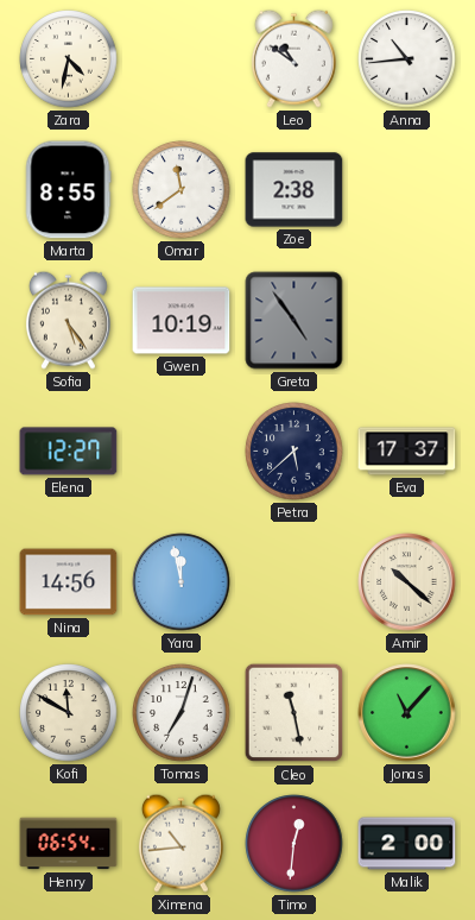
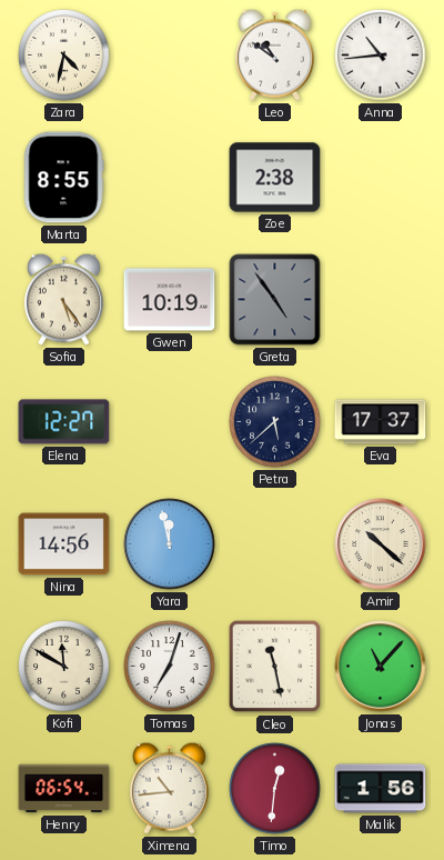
Omar: 11:39 -> none
Malik: 2:00 -> 1:56
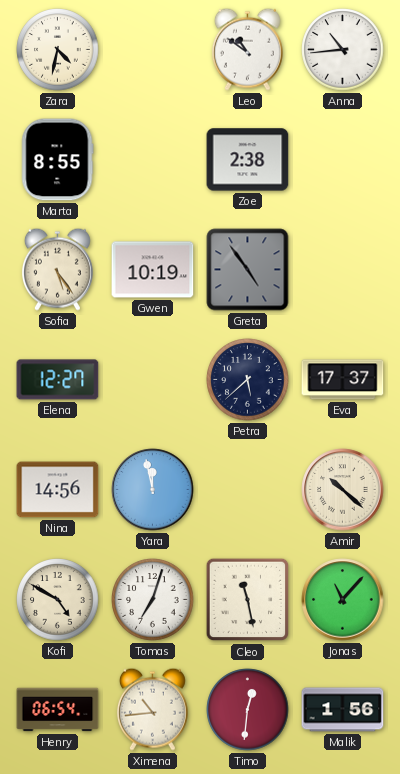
Kofi: 11:50 -> 4:50
